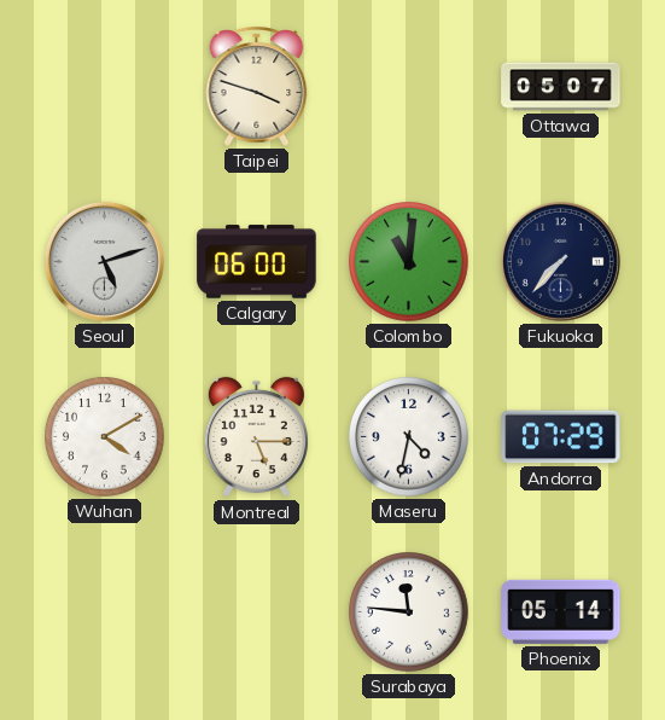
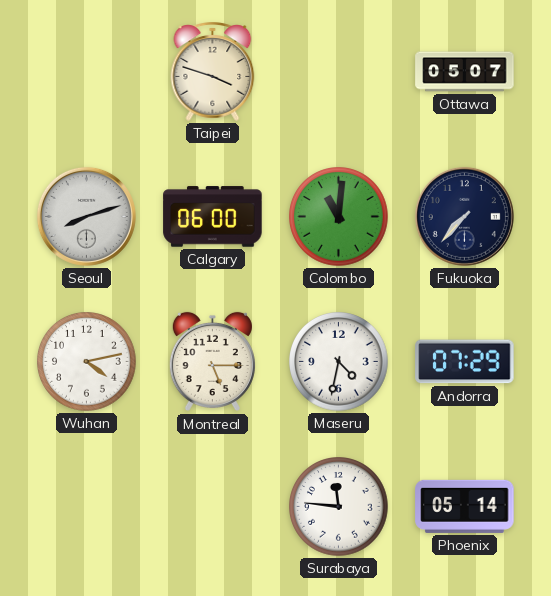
Seoul: 5:12 -> 8:12
Wuhan: 4:10 -> 4:13
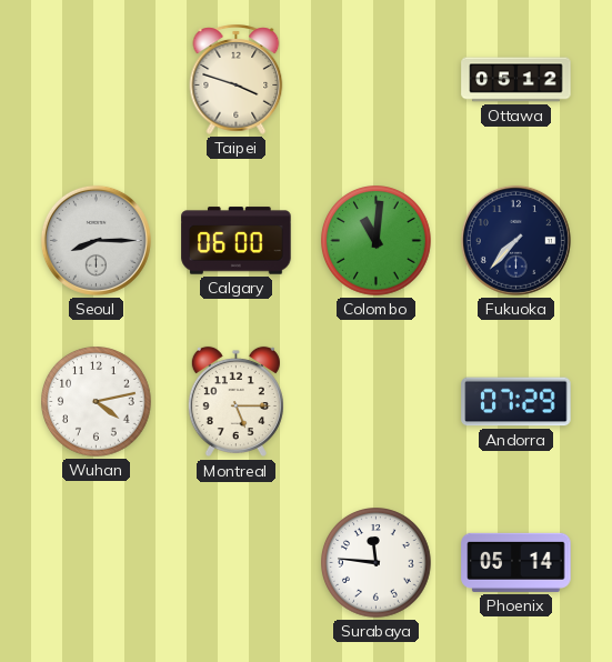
Ottawa: 05:07 -> 05:12
Seoul: 8:12 -> 8:15
Maseru: 4:32 -> none
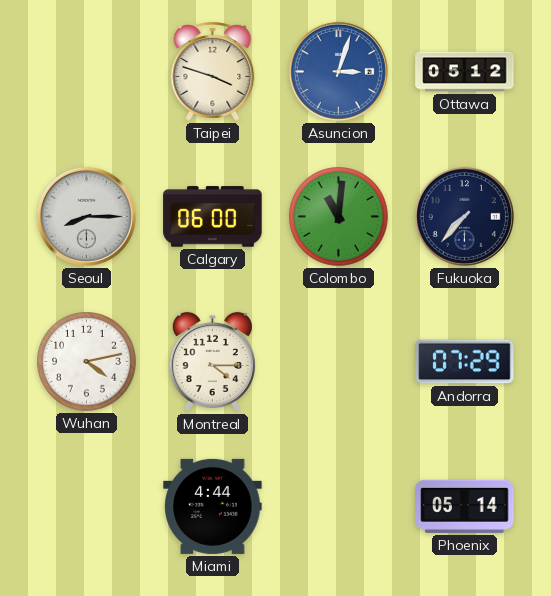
Asuncion: none -> 3:03
Montreal: 5:15 -> 4:15
Miami: none -> 4:44
Surabaya: 11:46 -> none
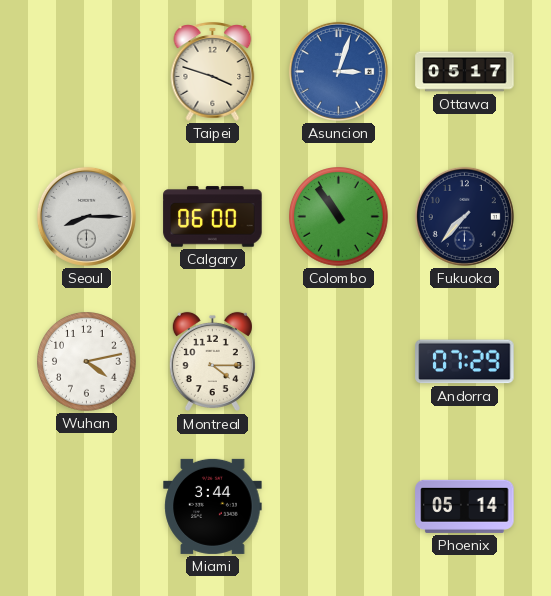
Ottawa: 05:12 -> 05:17
Colombo: 11:01 -> 10:54
Miami: 4:44 -> 3:44
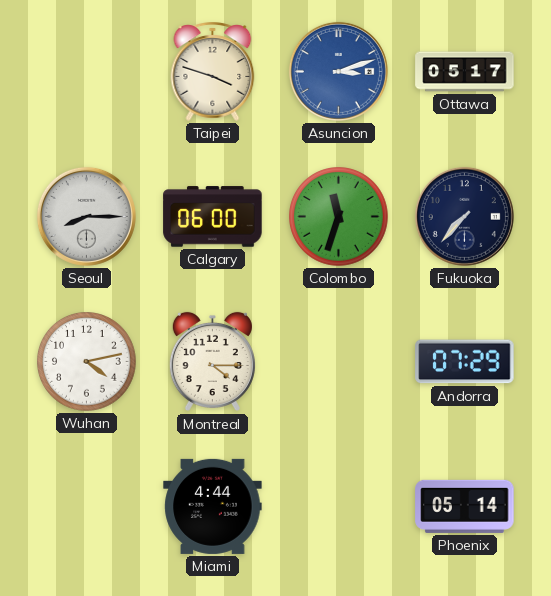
Asuncion: 3:03 -> 3:12
Colombo: 10:54 -> 11:33
Miami: 3:44 -> 4:44
